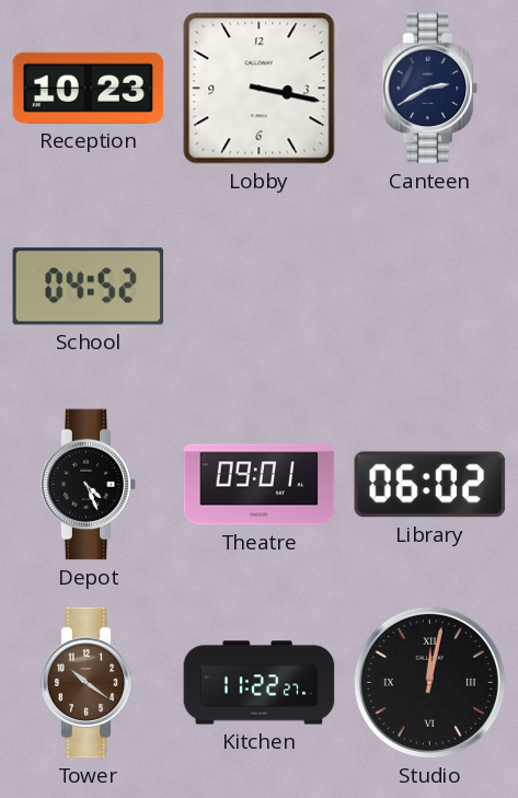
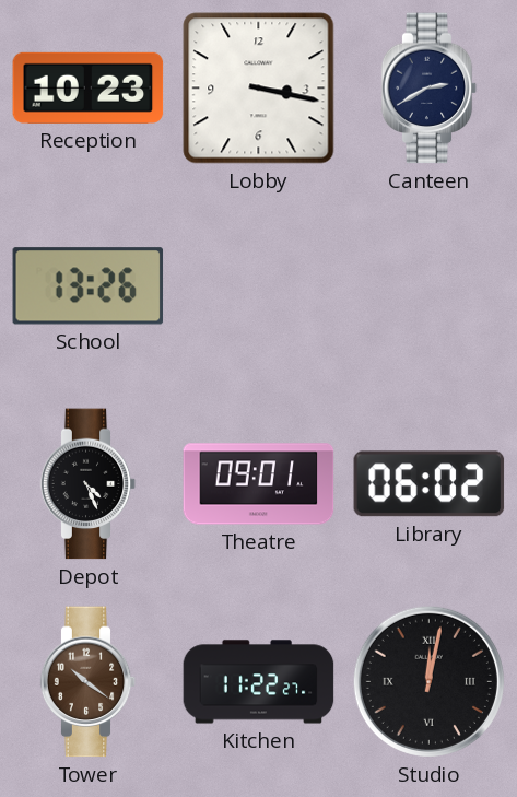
School: 04:52 -> 13:26
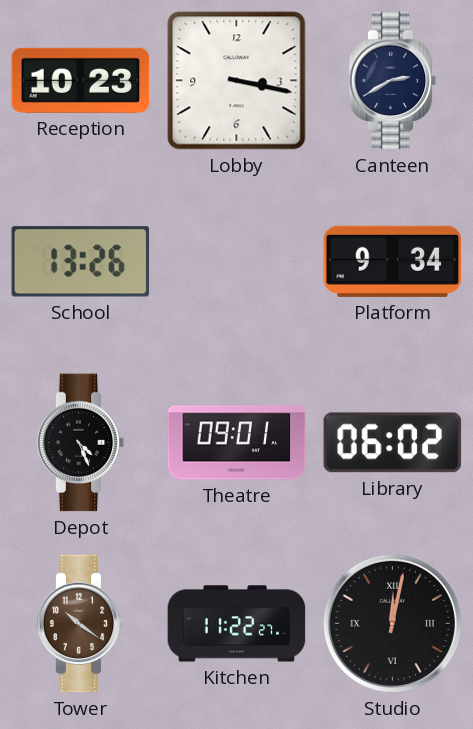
Platform: none -> 9:34
